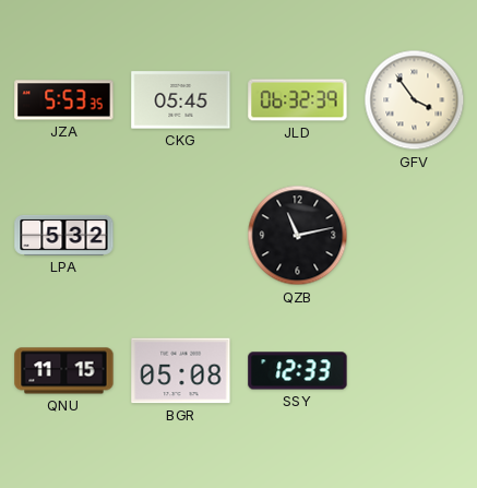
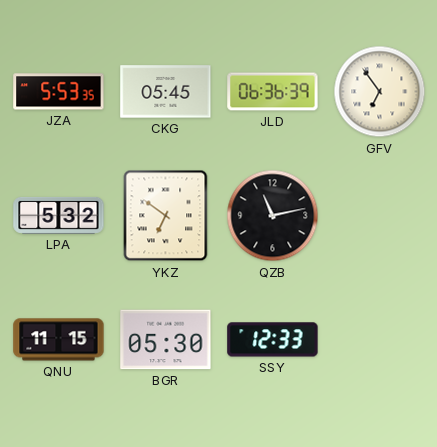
JLD: 06:32 -> 06:36
GFV: 3:54 -> 6:54
YKZ: none -> 6:51
BGR: 05:08 -> 05:30
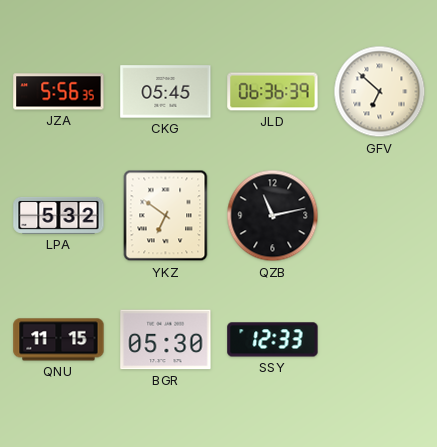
JZA: 5:53 -> 5:56
GFV: 6:54 -> 6:52
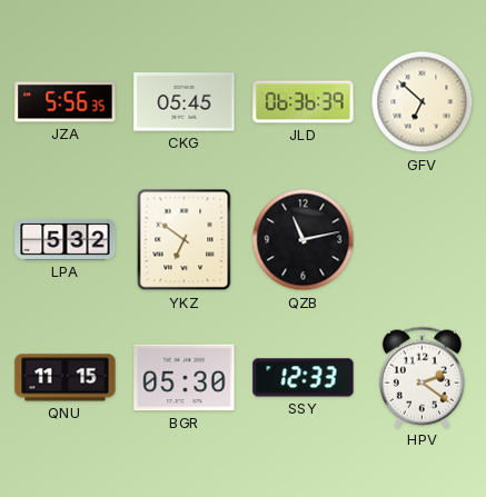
HPV: none -> 2:21
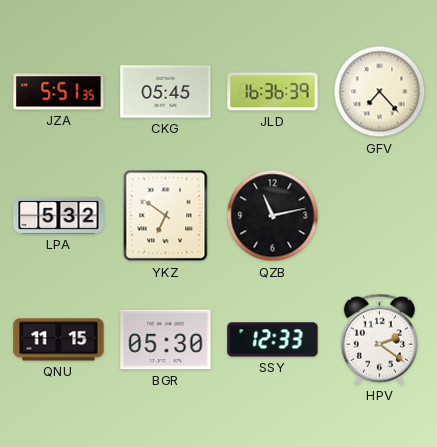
JZA: 5:56 -> 5:51
JLD: 06:36 -> 16:36
GFV: 6:52 -> 7:23
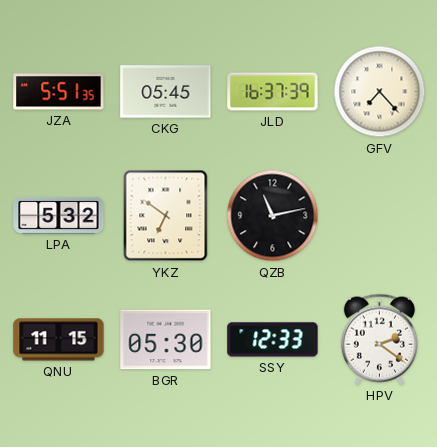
JLD: 16:36 -> 16:37
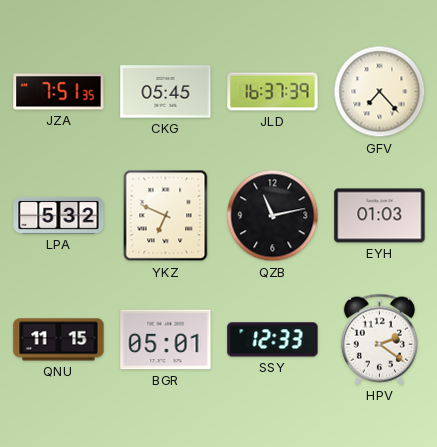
JZA: 5:51 -> 7:51
YKZ: 6:51 -> 6:49
EYH: none -> 01:03
BGR: 05:30 -> 05:01
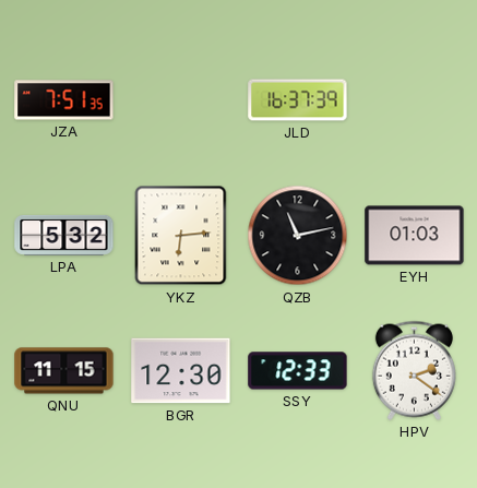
CKG: 05:45 -> none
GFV: 7:23 -> none
YKZ: 6:49 -> 6:14
BGR: 05:01 -> 12:30
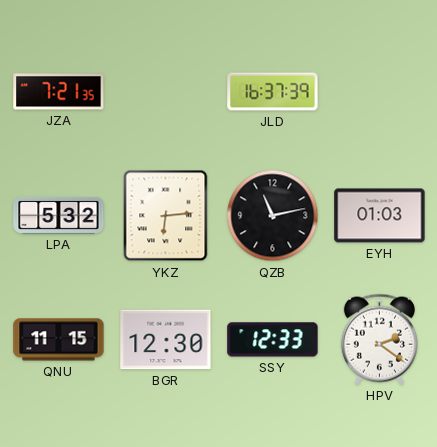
JZA: 7:51 -> 7:21
